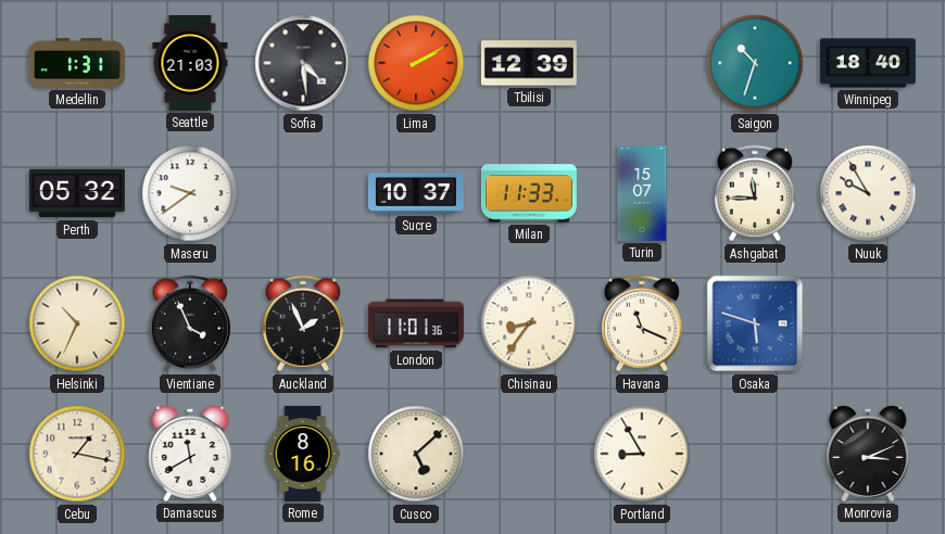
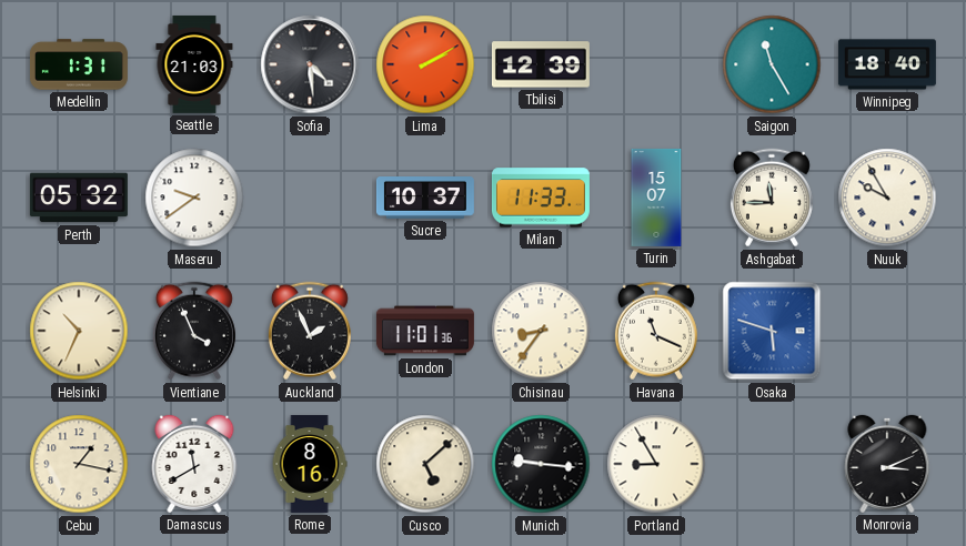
Saigon: 10:33 -> 11:25
Munich: none -> 9:16
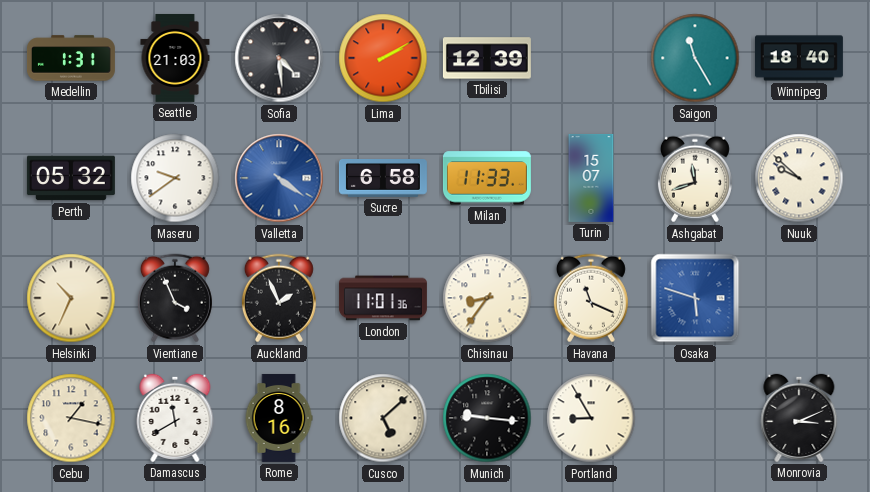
Valletta: none -> 4:21
Sucre: 10:37 -> 6:58
Ashgabat: 11:45 -> 11:42
Nuuk: 9:55 -> 9:52
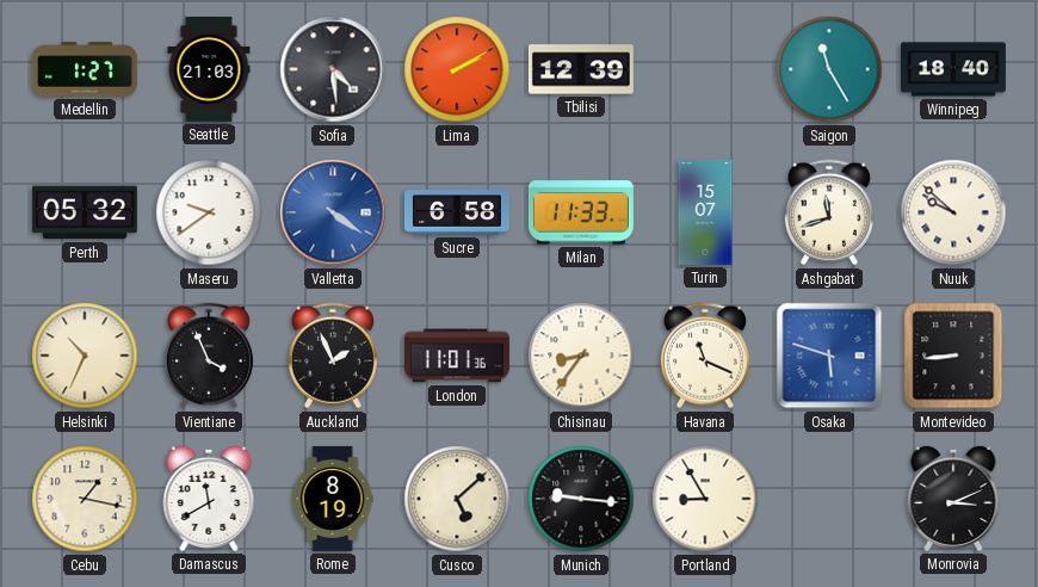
Medellin: 1:31 -> 1:27
Montevideo: none -> 8:44
Rome: 8:16 -> 8:19
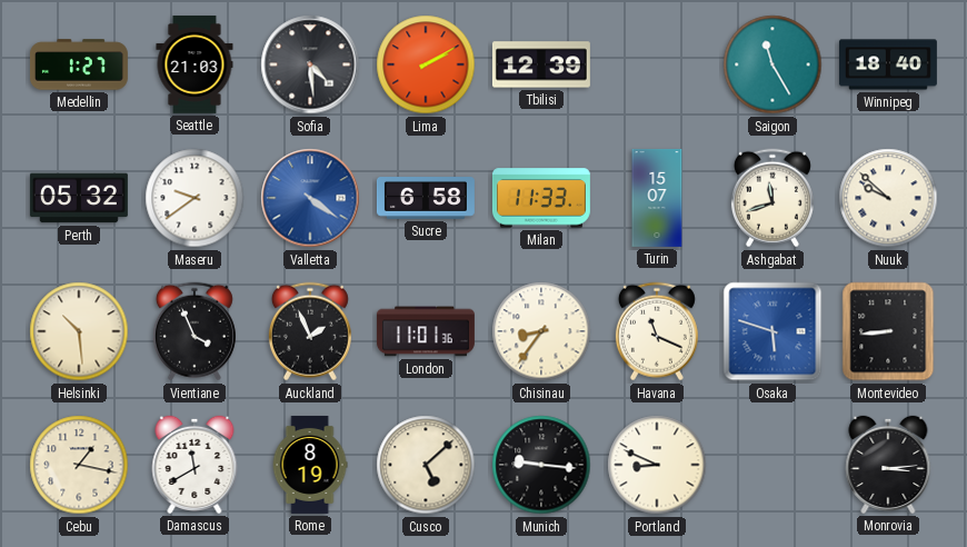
Helsinki: 10:34 -> 10:29
Portland: 8:55 -> 8:49
Monrovia: 3:11 -> 3:14
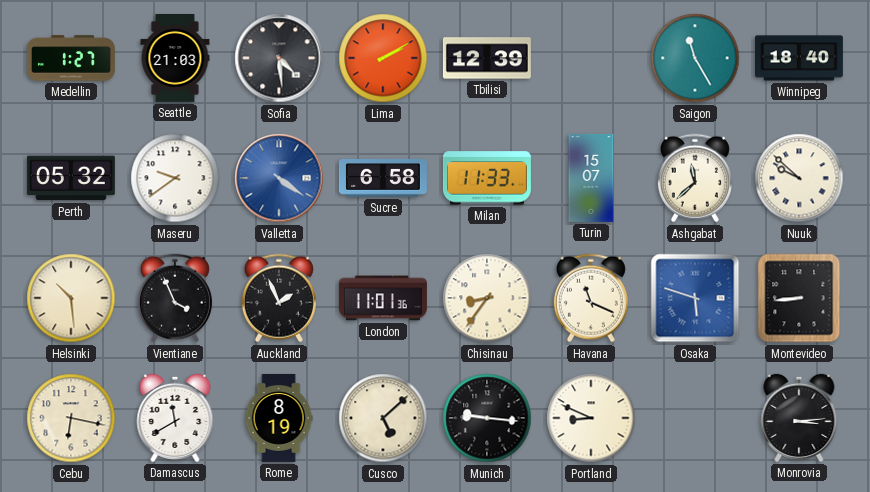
Ashgabat: 11:42 -> 11:38
Cebu: 1:17 -> 6:17
